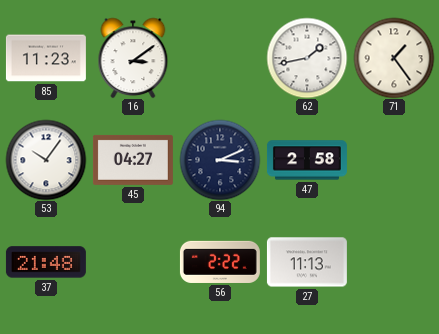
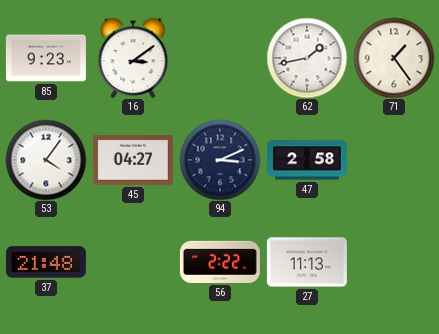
85: 11:23 -> 9:23
53: 10:06 -> 4:06
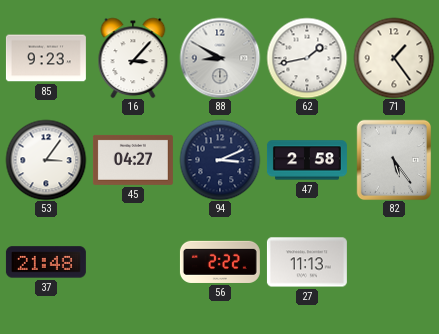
16: 3:09 -> 3:07
88: none -> 8:50
53: 4:06 -> 3:06
82: none -> 5:24
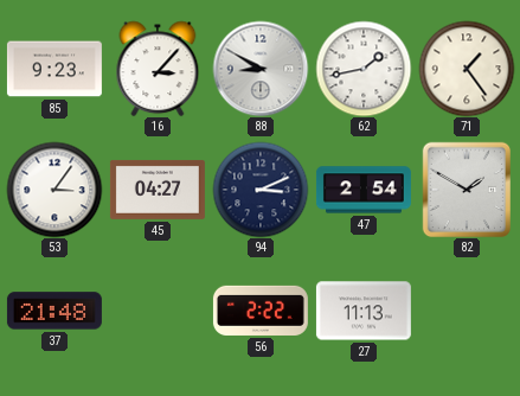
47: 2:58 -> 2:54
82: 5:24 -> 1:50
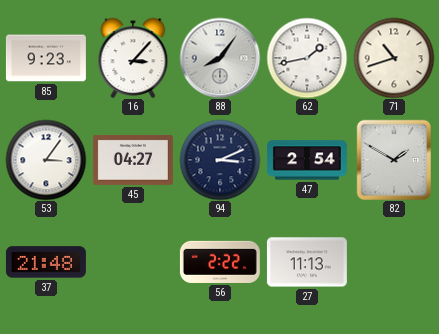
88: 8:50 -> 8:06
71: 1:24 -> 10:42
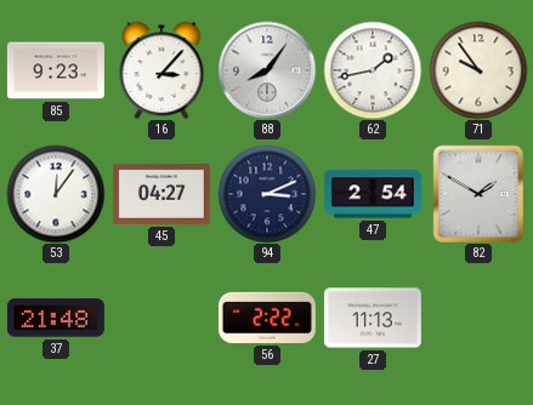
71: 10:42 -> 9:54
53: 3:06 -> 12:06
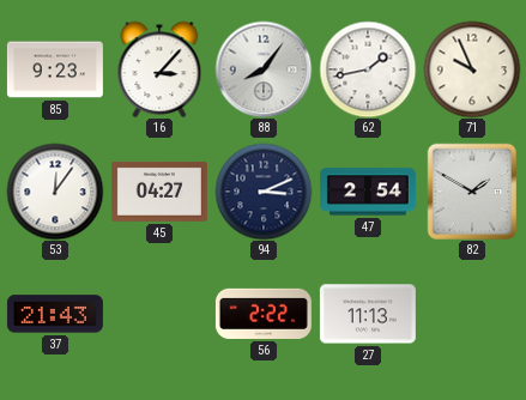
71: 9:54 -> 9:56
37: 21:48 -> 21:43
